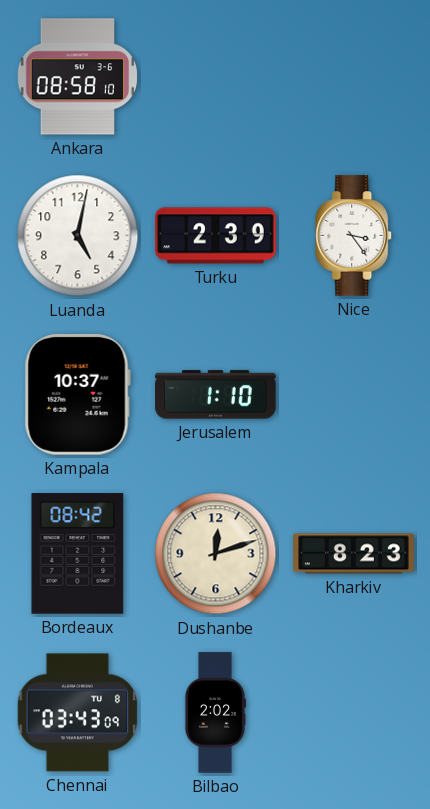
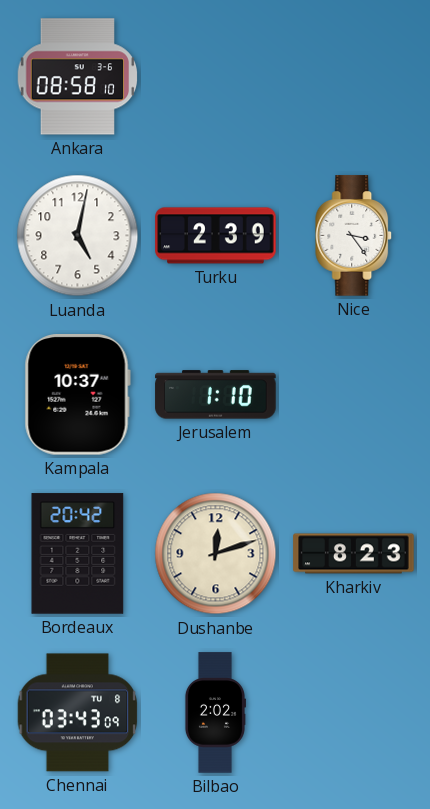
Bordeaux: 08:42 -> 20:42
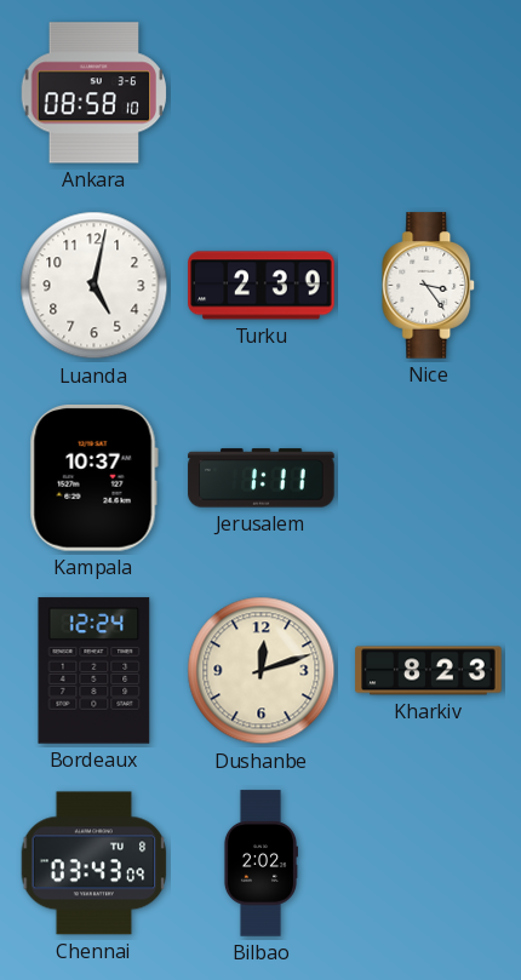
Jerusalem: 1:10 -> 1:11
Bordeaux: 20:42 -> 12:24
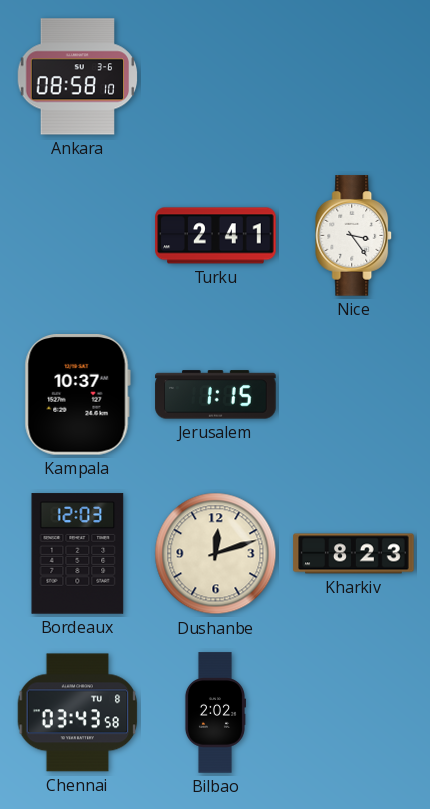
Luanda: 5:02 -> none
Turku: 2:39 -> 2:41
Jerusalem: 1:11 -> 1:15
Bordeaux: 12:24 -> 12:03
Chennai: 03:43:09 -> 03:43:58
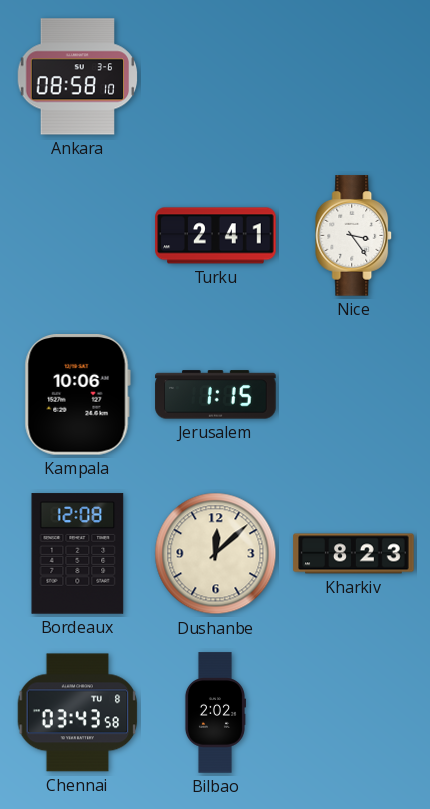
Kampala: 10:37 -> 10:06
Bordeaux: 12:03 -> 12:08
Dushanbe: 12:12 -> 12:08
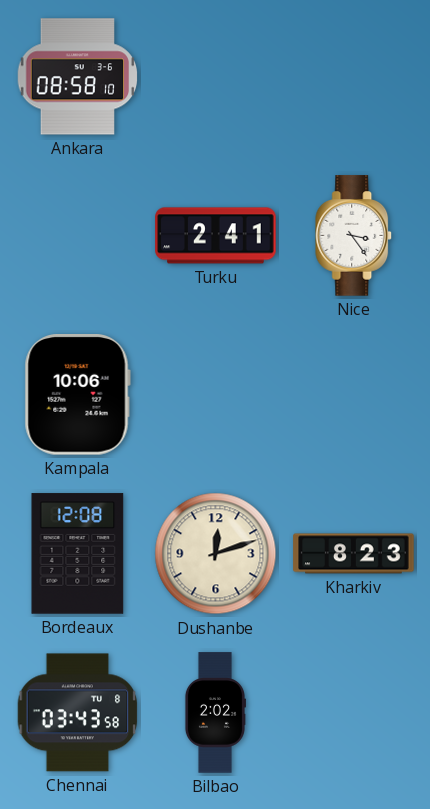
Jerusalem: 1:15 -> none
Dushanbe: 12:08 -> 12:12
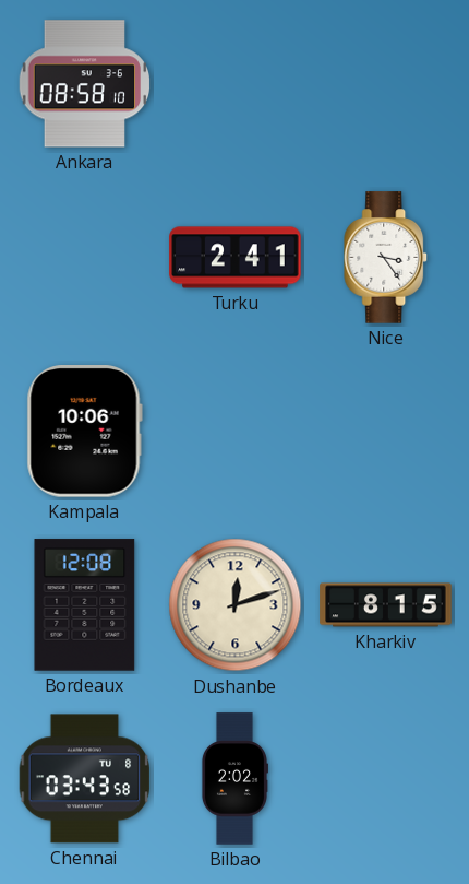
Kharkiv: 8:23 -> 8:15
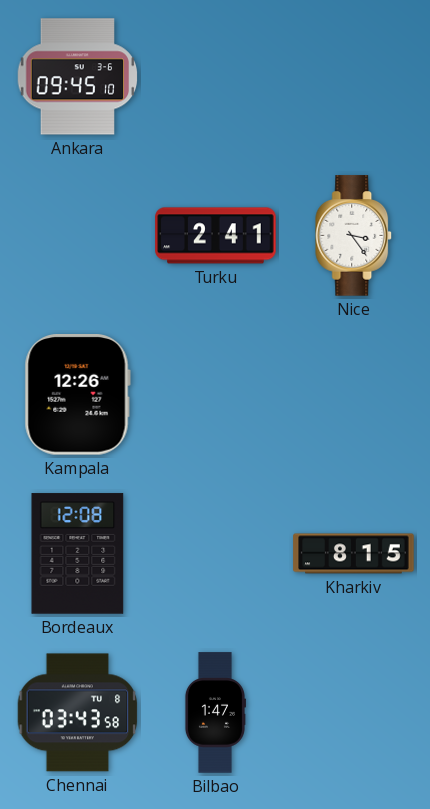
Ankara: 08:58 -> 09:45
Kampala: 10:06 -> 12:26
Dushanbe: 12:12 -> none
Bilbao: 2:02 -> 1:47
